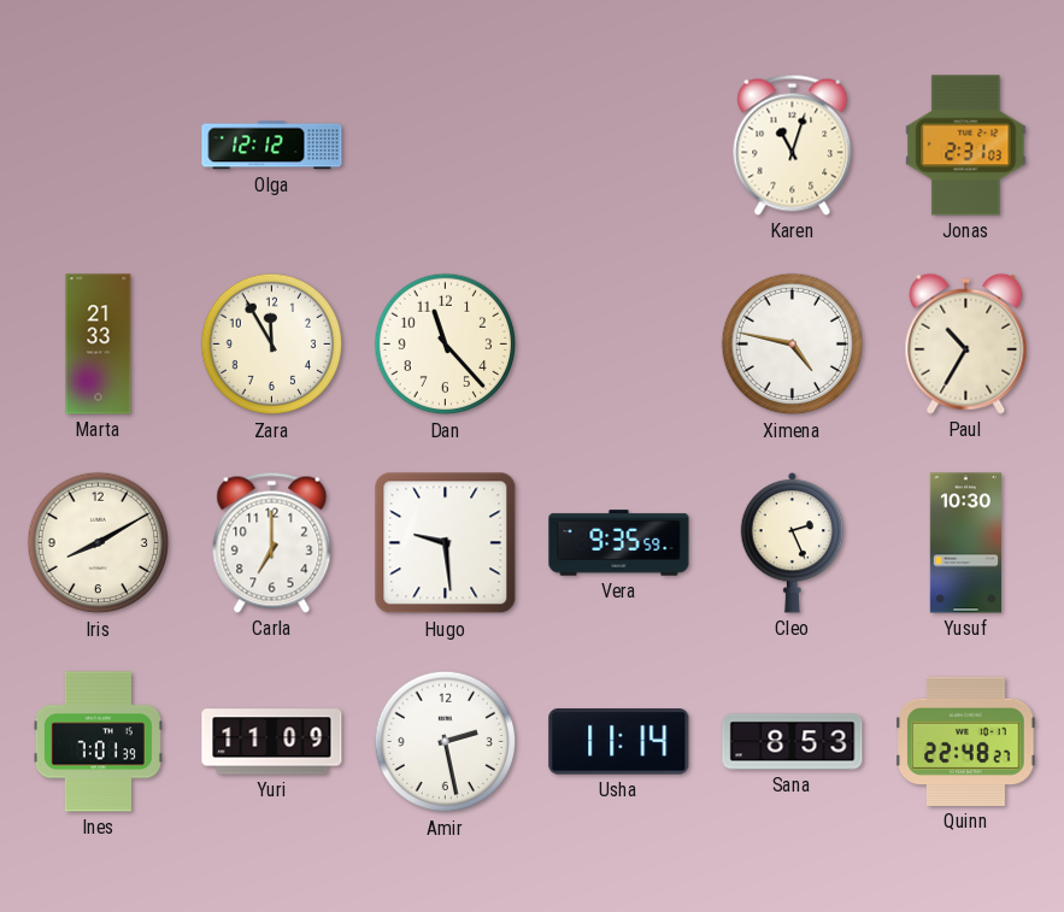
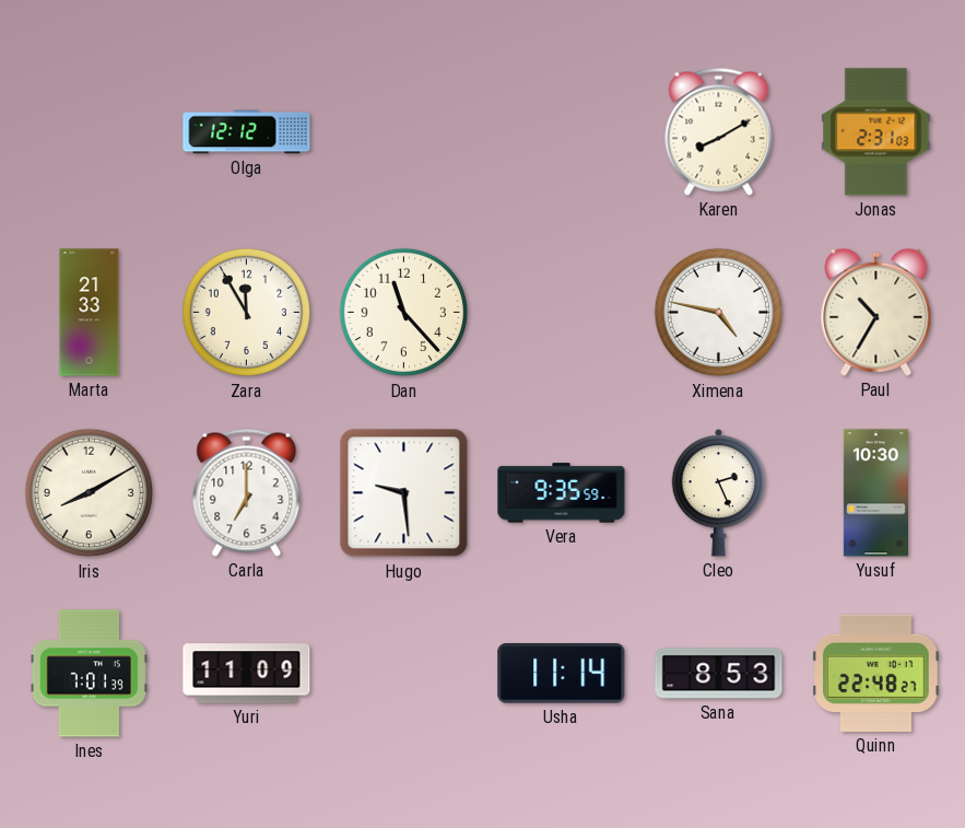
Karen: 11:03 -> 8:10
Amir: 2:28 -> none
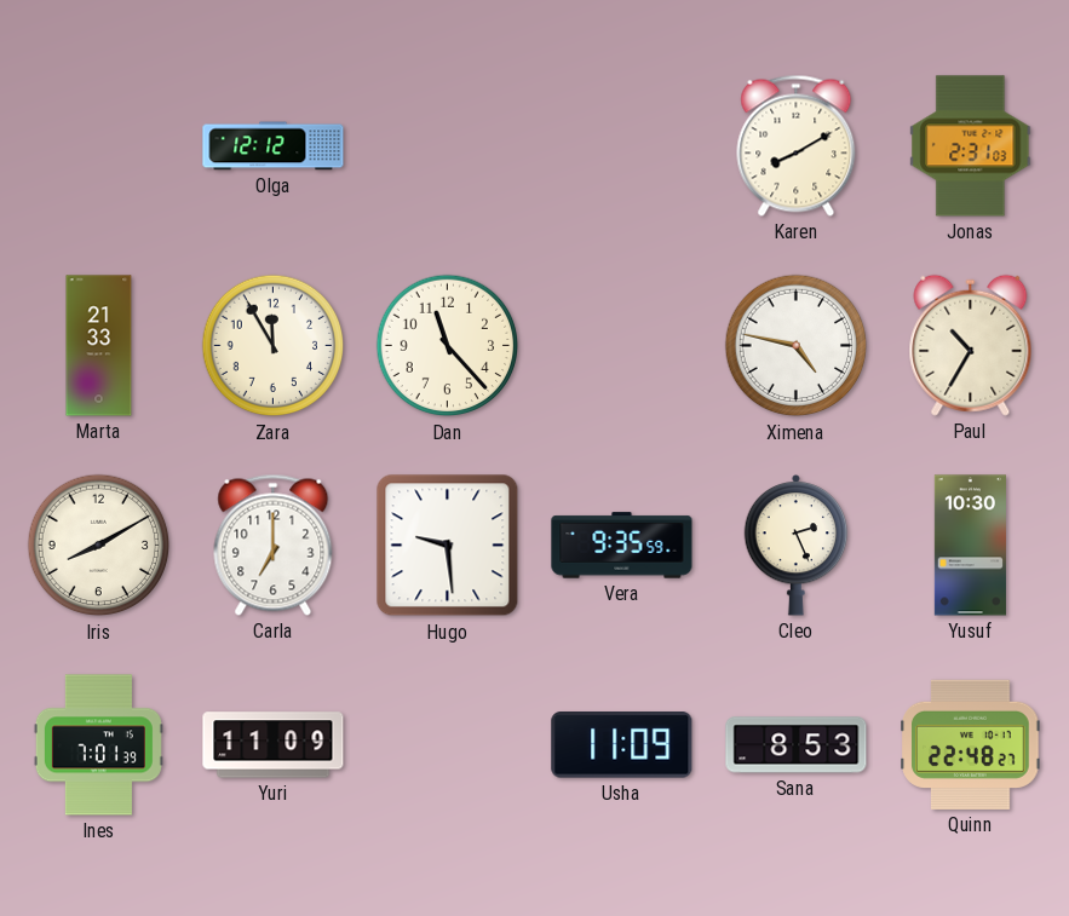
Usha: 11:14 -> 11:09
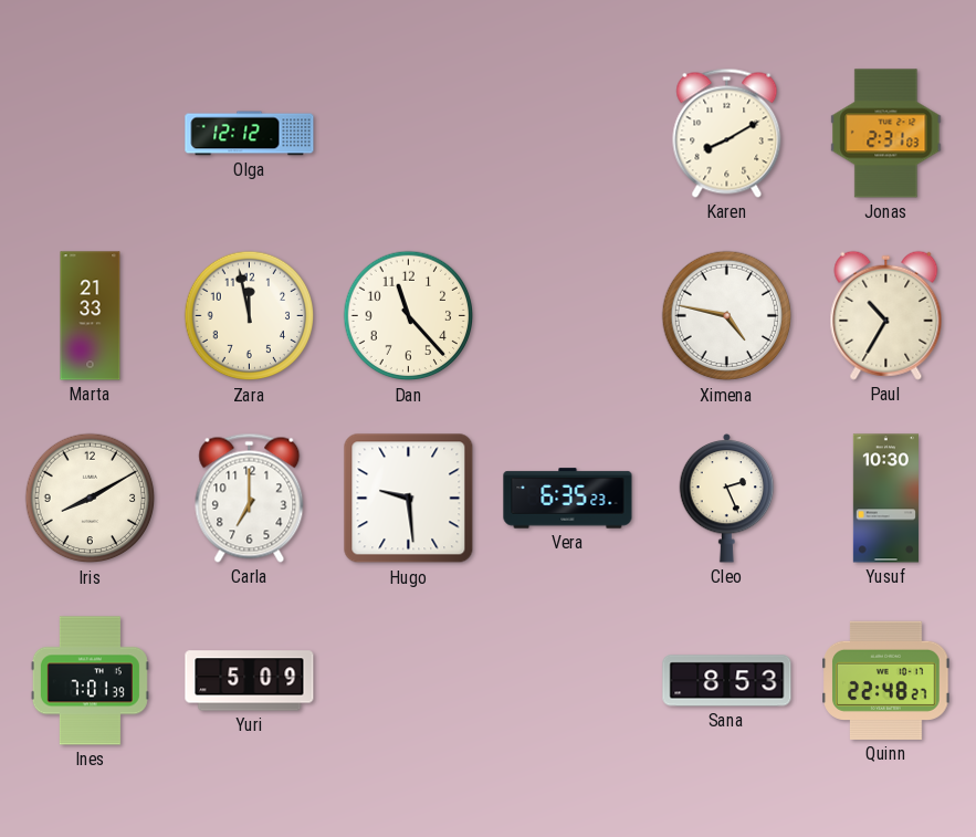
Zara: 11:55 -> 11:58
Vera: 9:35 -> 6:35
Yuri: 11:09 -> 5:09
Usha: 11:09 -> none
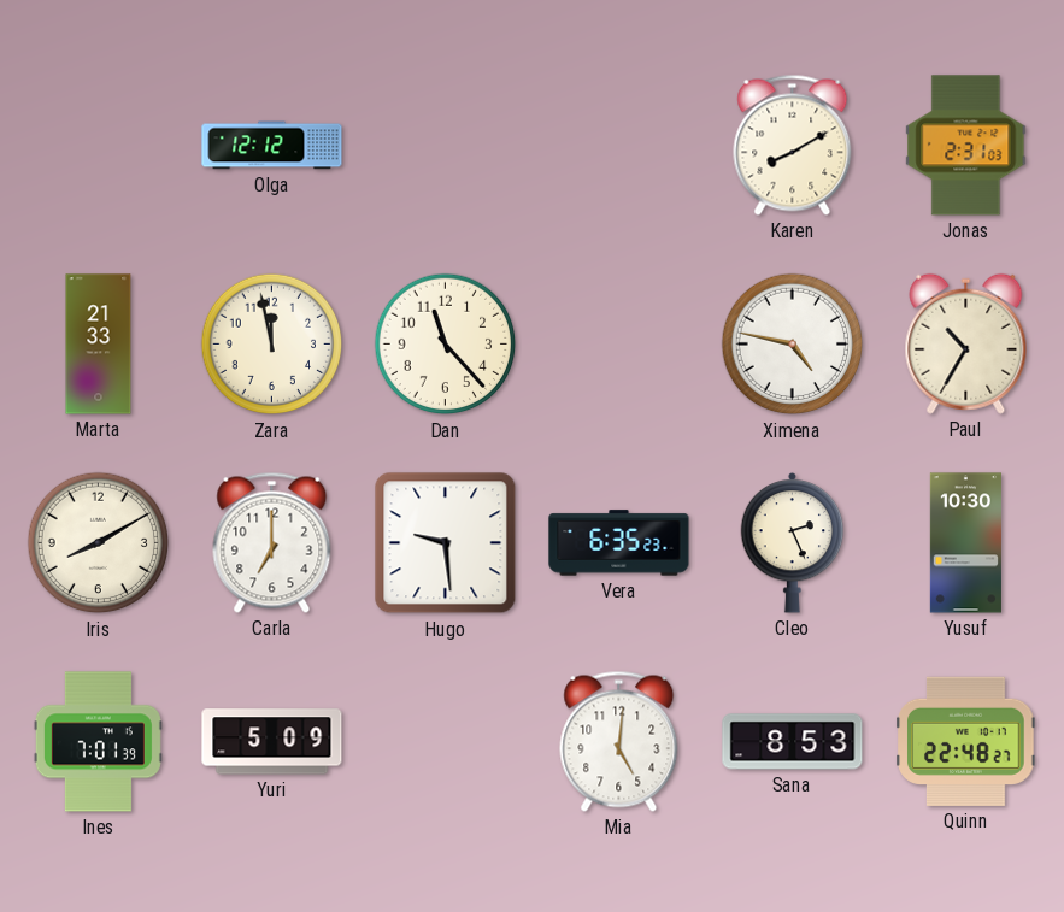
Mia: none -> 5:01
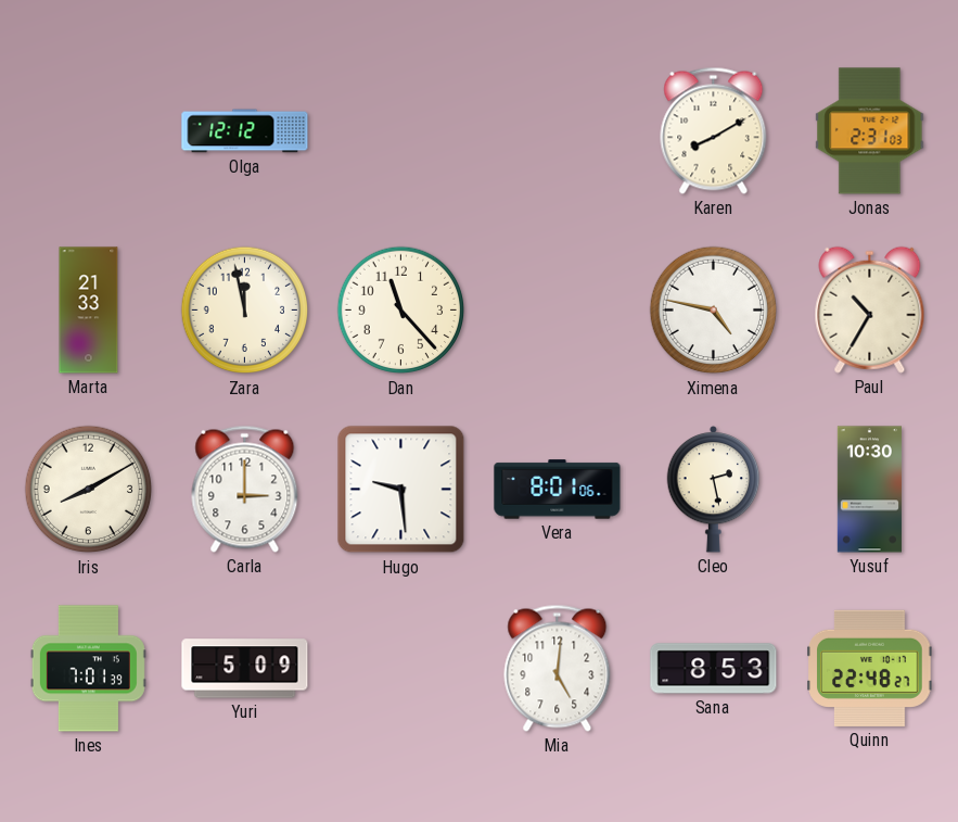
Carla: 7:00 -> 3:00
Vera: 6:35 -> 8:01
Cleo: 2:26 -> 2:28
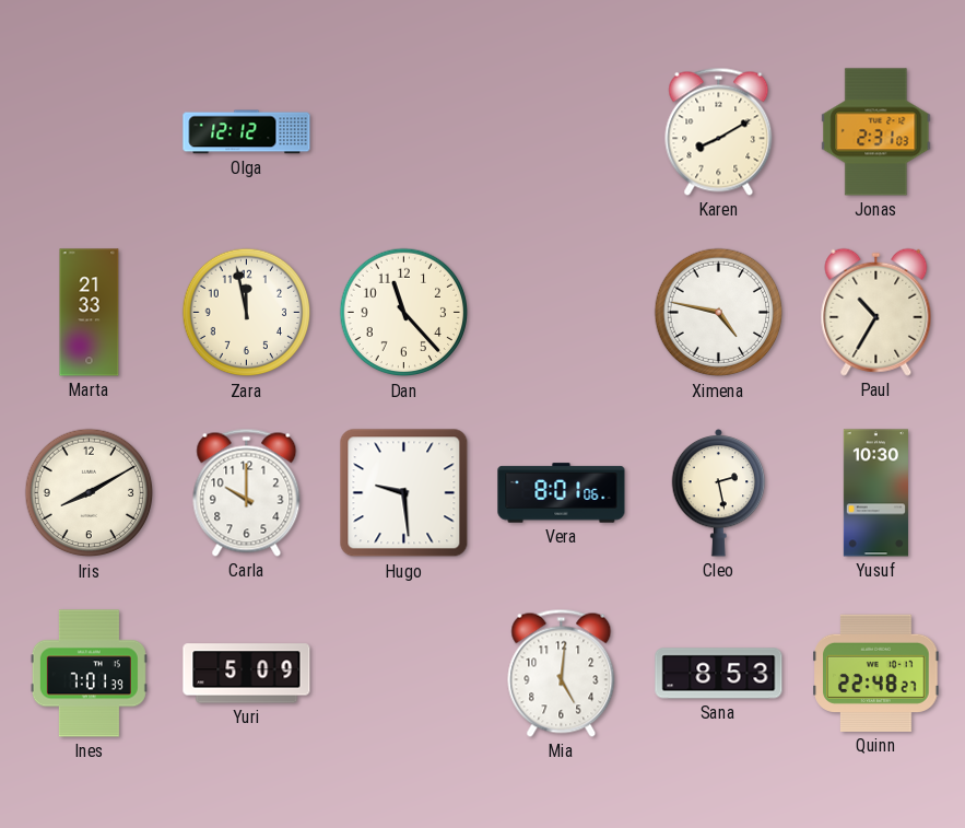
Carla: 3:00 -> 10:00
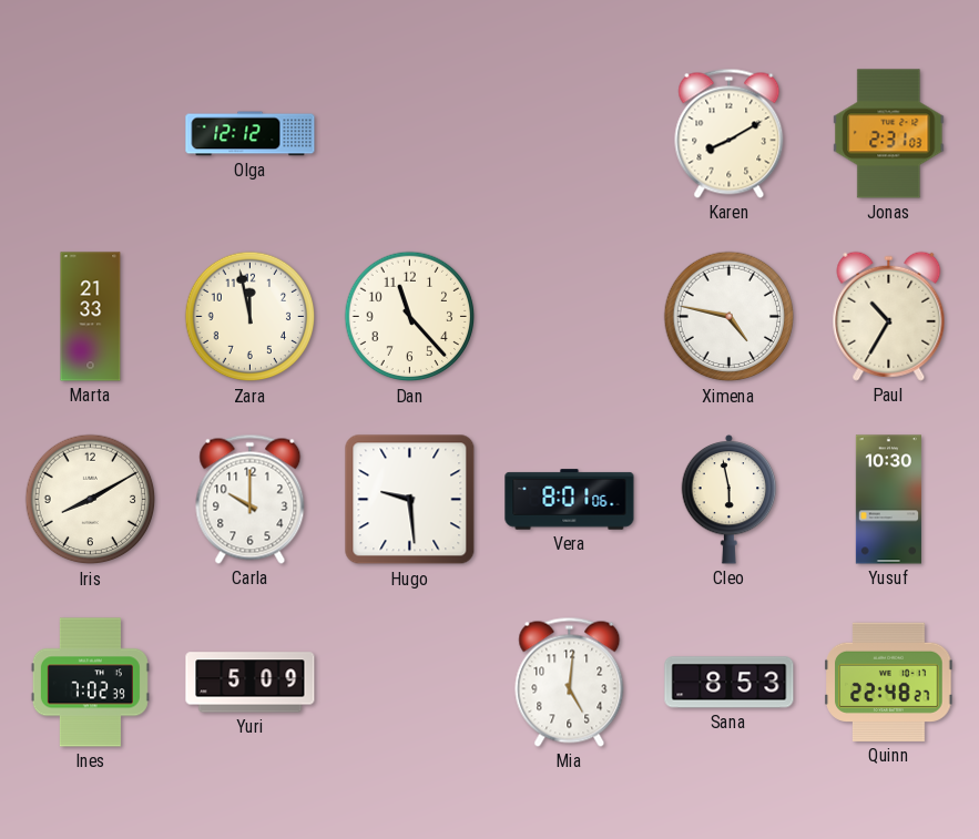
Cleo: 2:28 -> 5:58
Ines: 7:01 -> 7:02
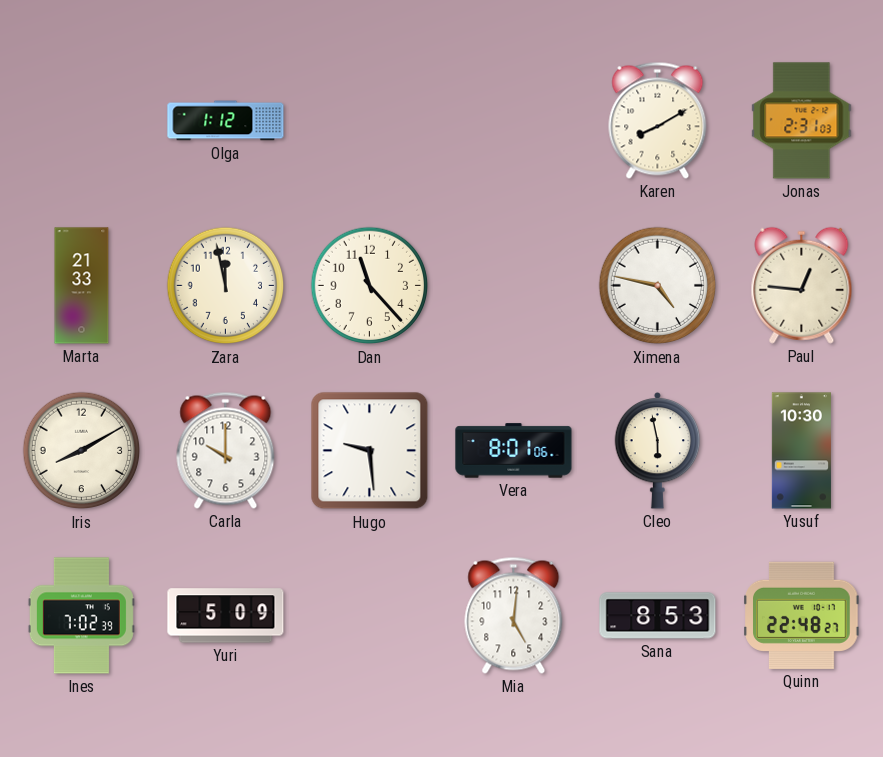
Olga: 12:12 -> 1:12
Paul: 10:35 -> 12:46
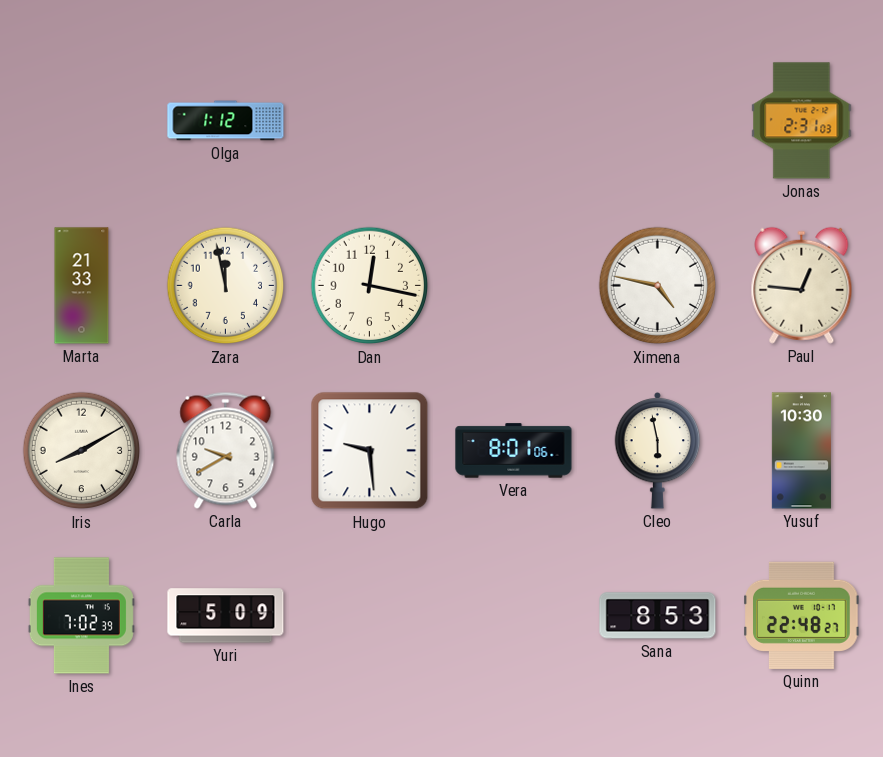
Karen: 8:10 -> none
Dan: 11:23 -> 12:17
Carla: 10:00 -> 9:40
Mia: 5:01 -> none
